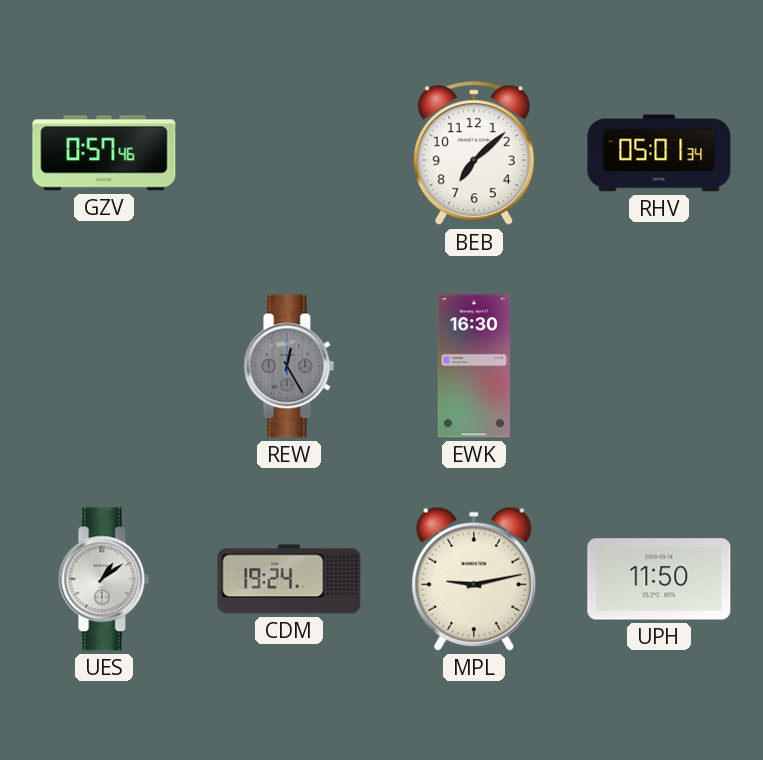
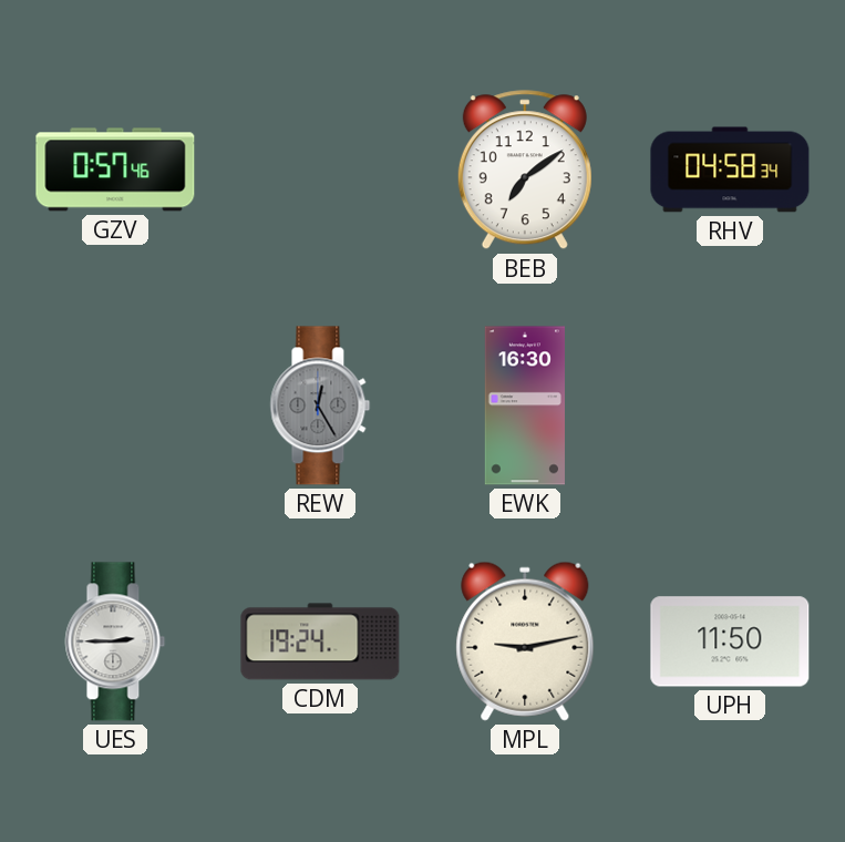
BEB: 7:08 -> 7:09
RHV: 05:01 -> 04:58
UES: 1:09 -> 2:45
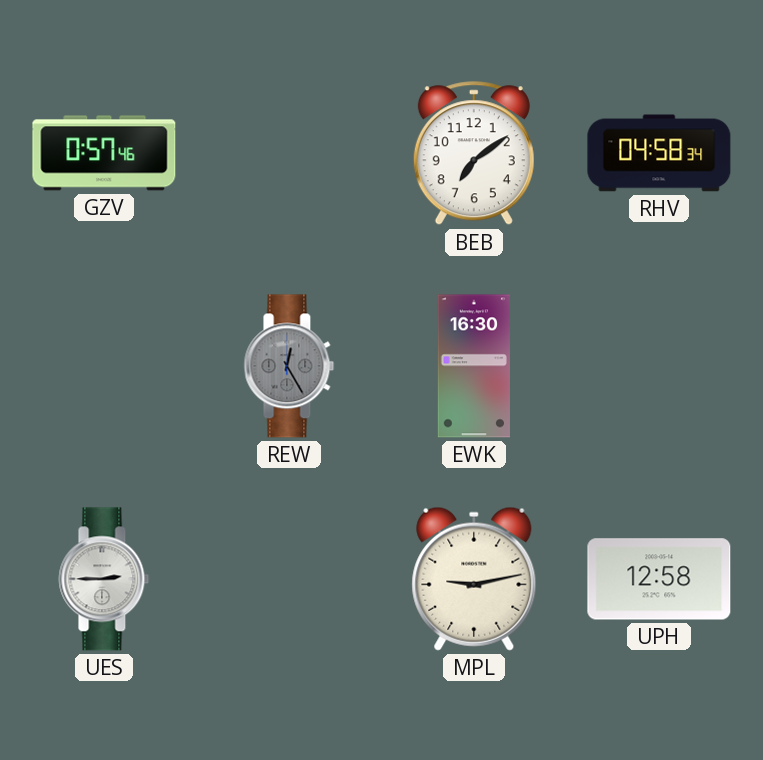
CDM: 19:24 -> none
UPH: 11:50 -> 12:58
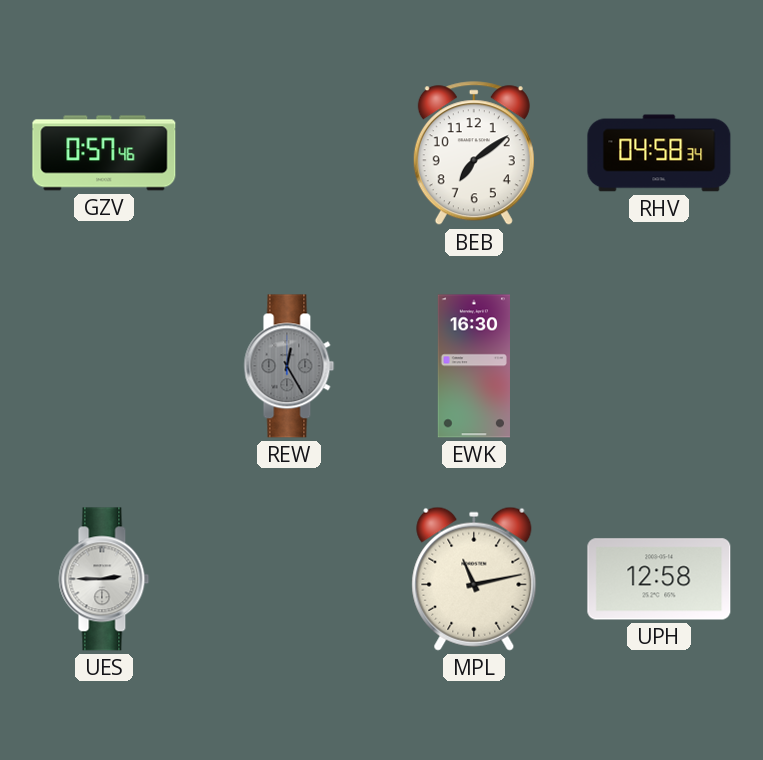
MPL: 9:13 -> 11:13
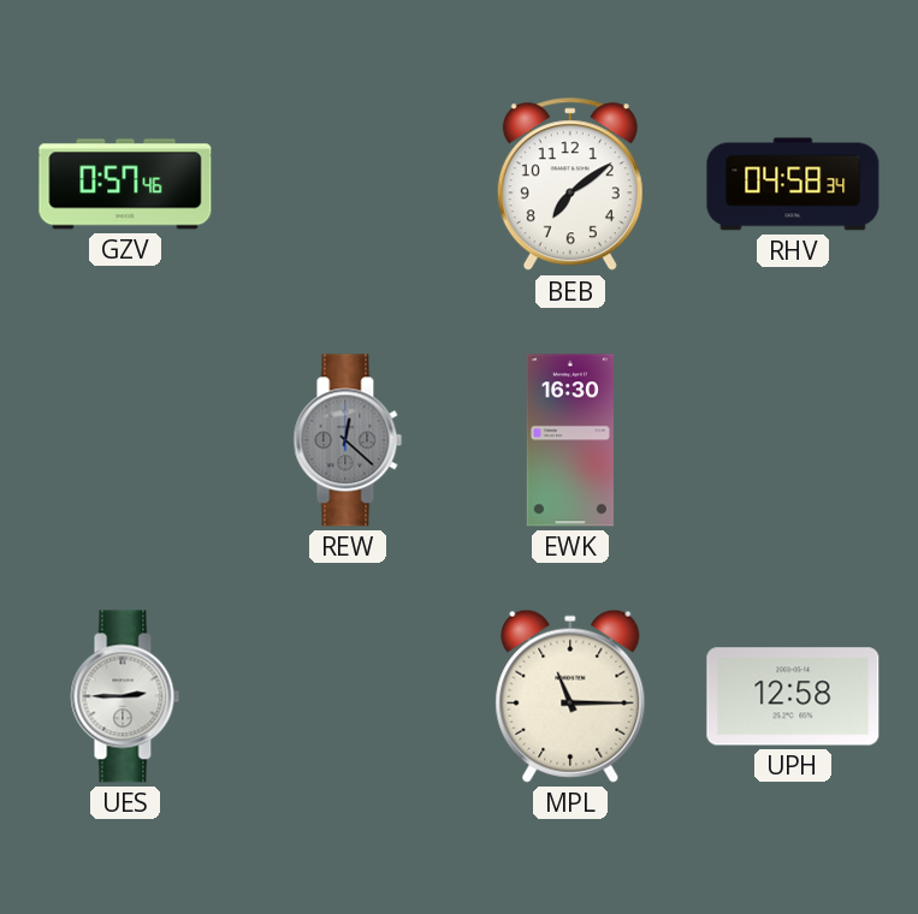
REW: 12:25 -> 12:22
MPL: 11:13 -> 11:15
